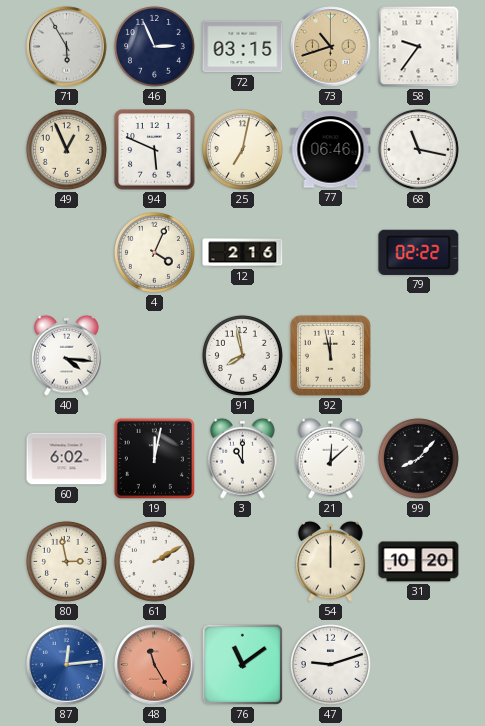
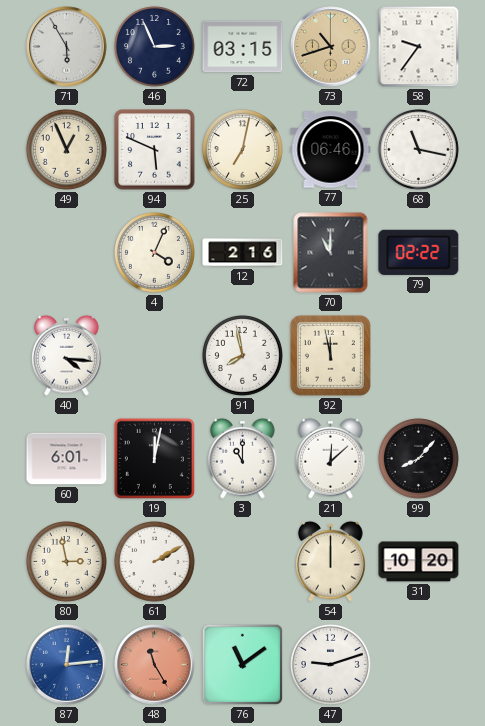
70: none -> 11:00
60: 6:02 -> 6:01
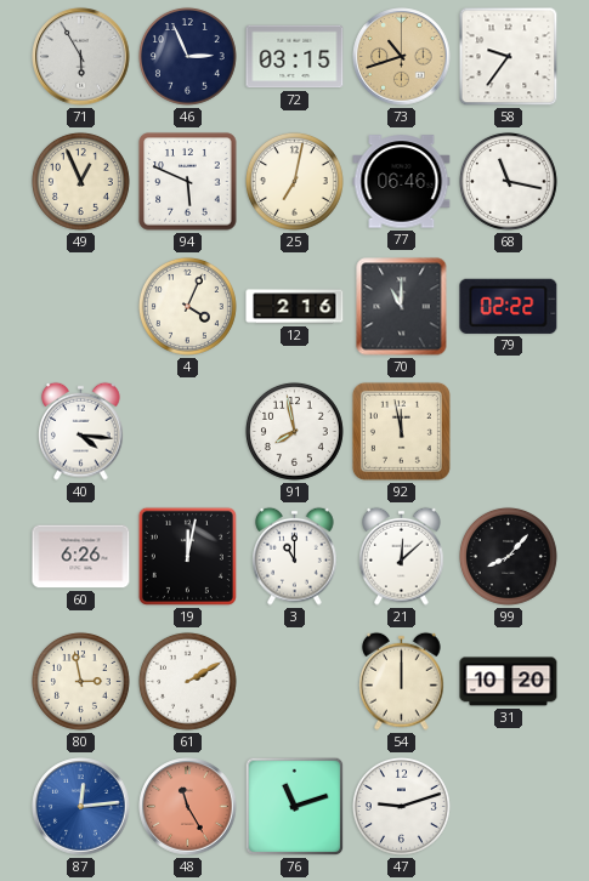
60: 6:01 -> 6:26
76: 11:09 -> 11:12
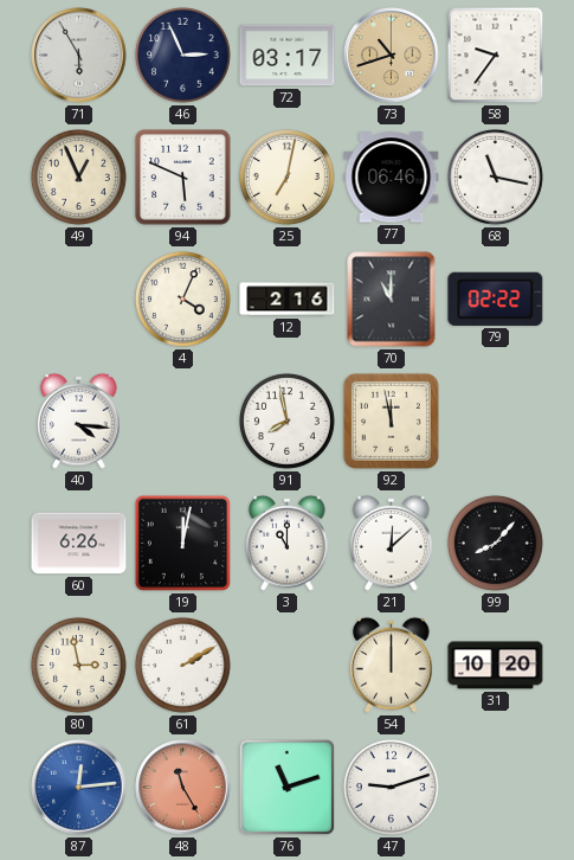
72: 03:15 -> 03:17
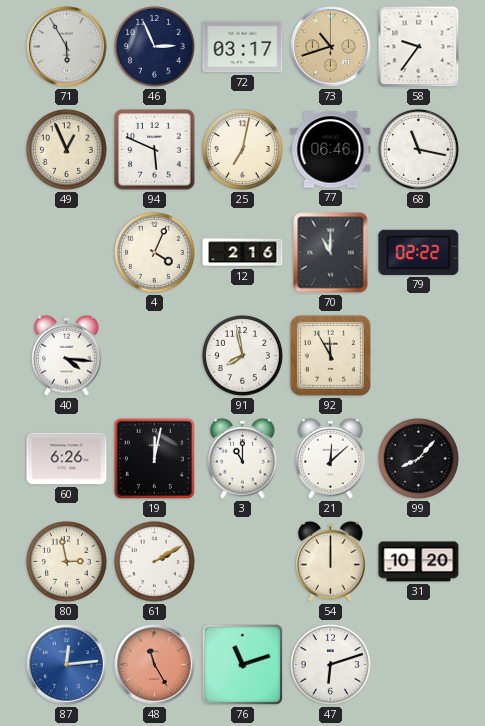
92: 11:58 -> 11:55
47: 9:12 -> 6:12
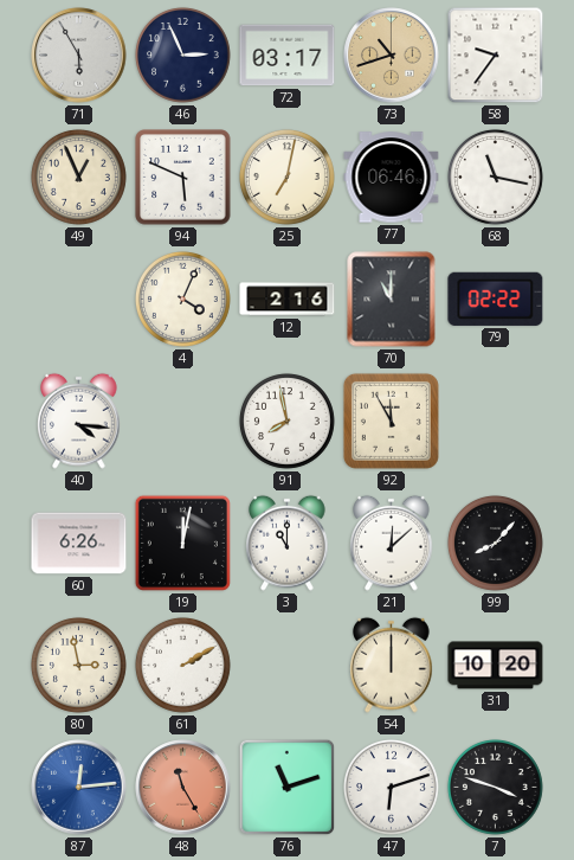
7: none -> 3:48
